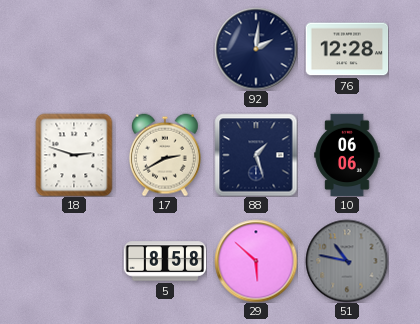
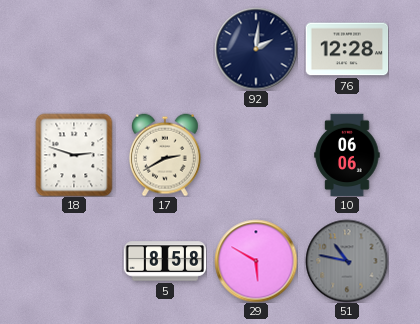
88: 1:27 -> none
29: 5:52 -> 5:50
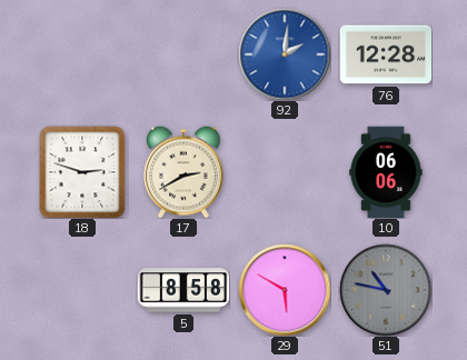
92 dial: navy -> blue
